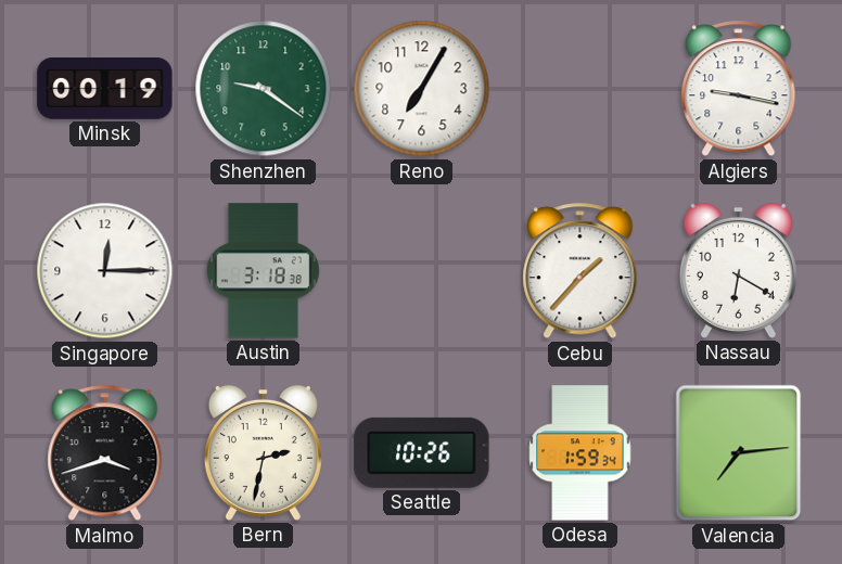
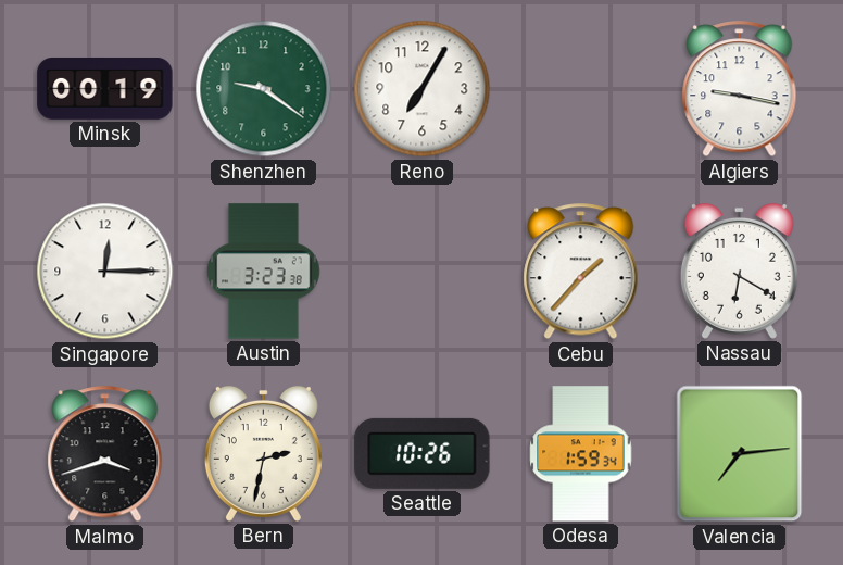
Austin: 3:18 -> 3:23
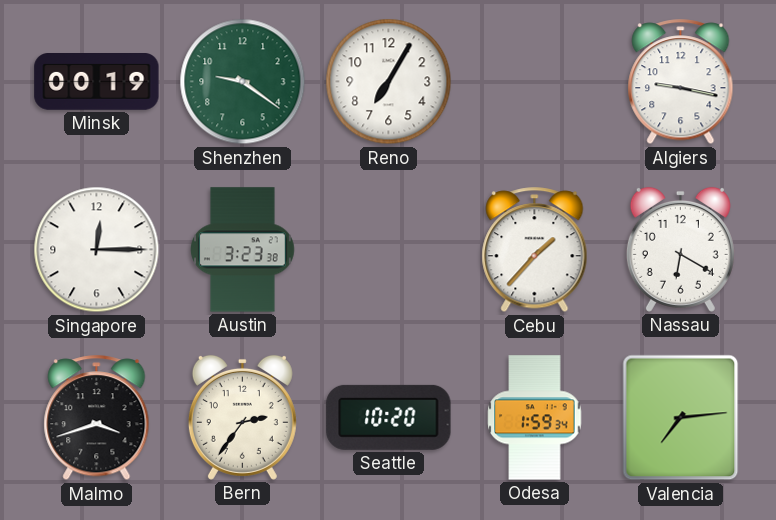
Bern: 2:32 -> 2:36
Seattle: 10:26 -> 10:20
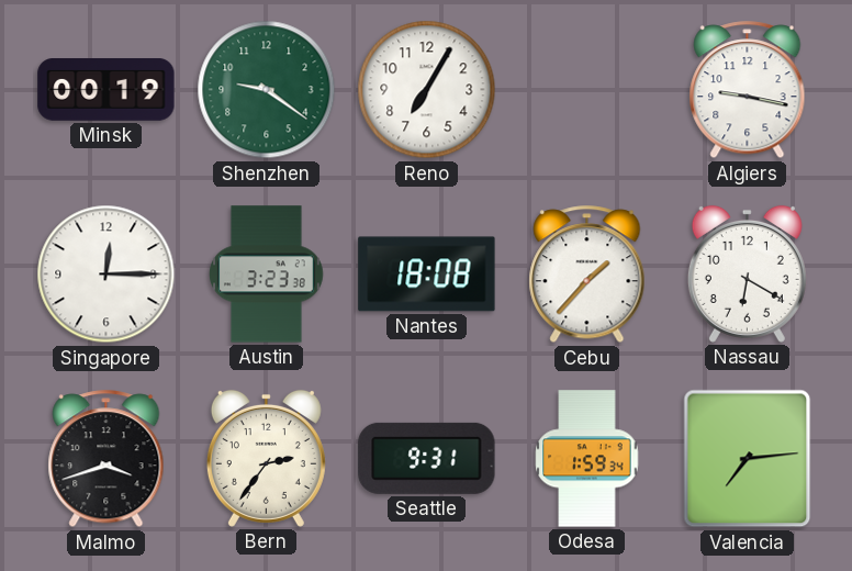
Nantes: none -> 18:08
Seattle: 10:20 -> 9:31
